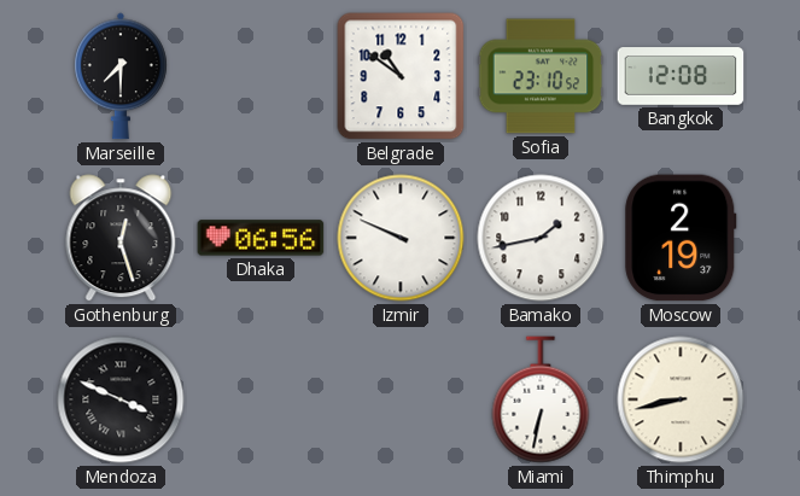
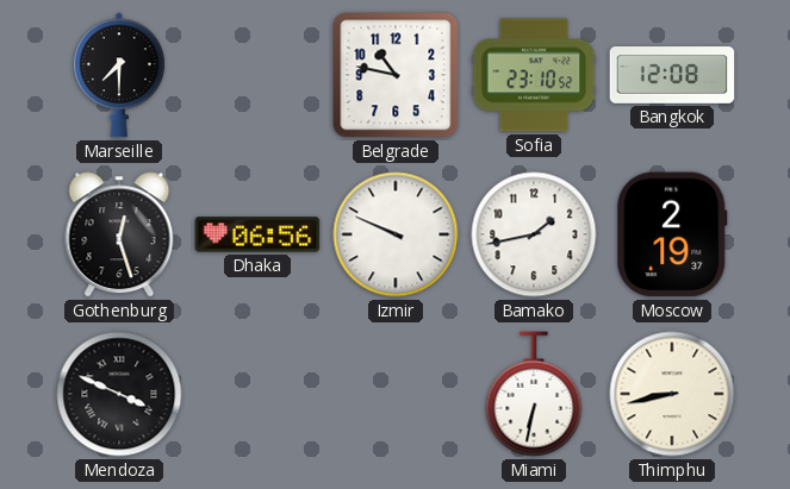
Belgrade: 10:51 -> 10:47
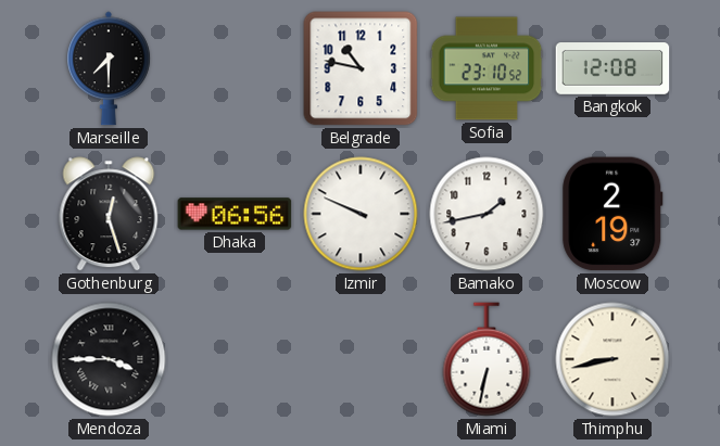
Mendoza: 3:49 -> 3:45
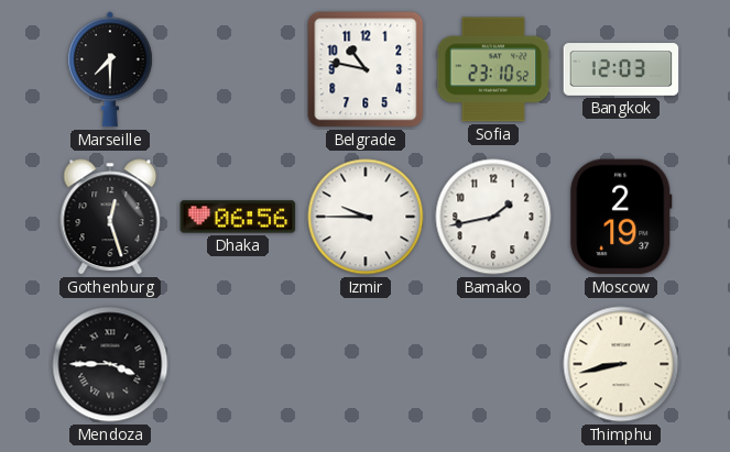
Bangkok: 12:08 -> 12:03
Izmir: 9:49 -> 9:45
Miami: 6:32 -> none
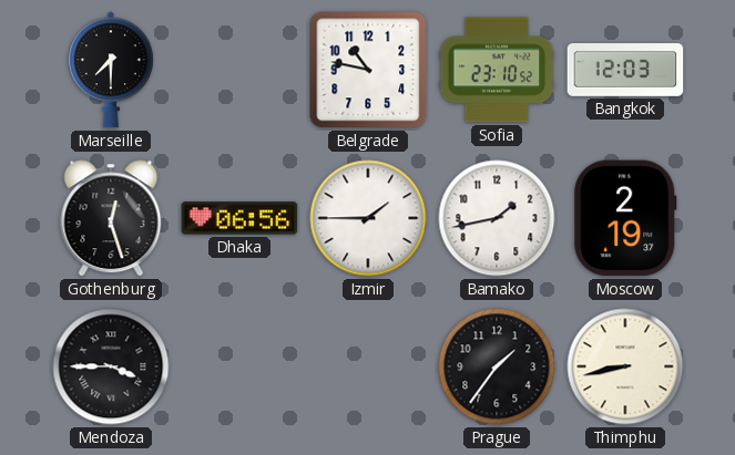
Izmir: 9:45 -> 1:45
Prague: none -> 1:36
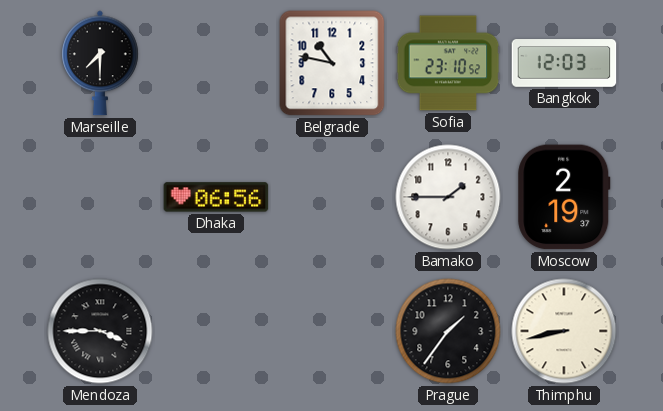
Gothenburg: 12:27 -> none
Izmir: 1:45 -> none
Bamako: 1:43 -> 1:45
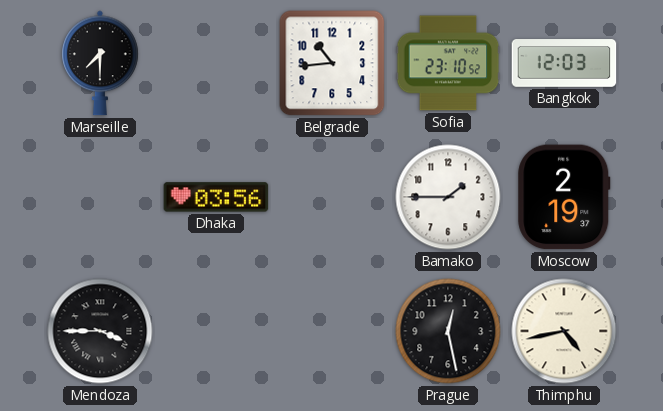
Belgrade: 10:47 -> 10:44
Dhaka: 06:56 -> 03:56
Prague: 1:36 -> 12:28
Thimphu: 8:43 -> 4:43
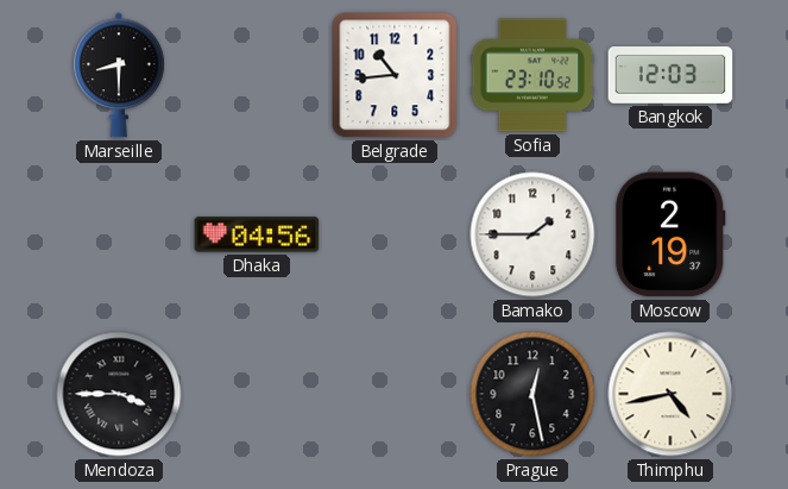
Marseille: 7:30 -> 8:30
Dhaka: 03:56 -> 04:56
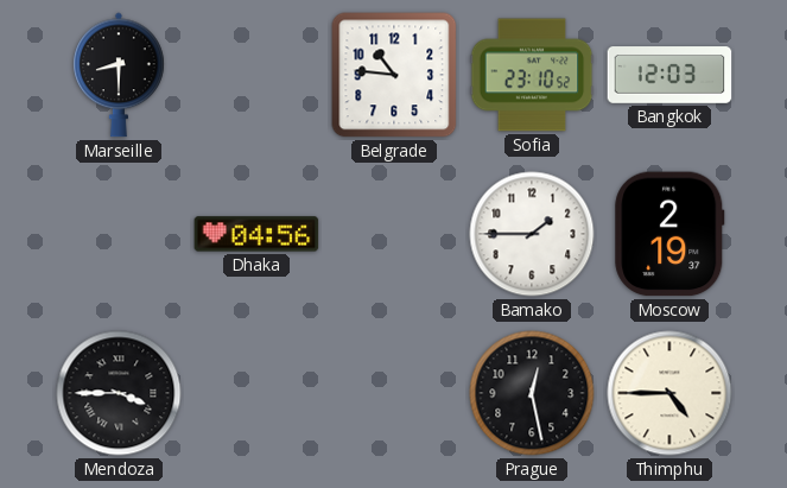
Belgrade: 10:44 -> 10:46
Thimphu: 4:43 -> 4:45
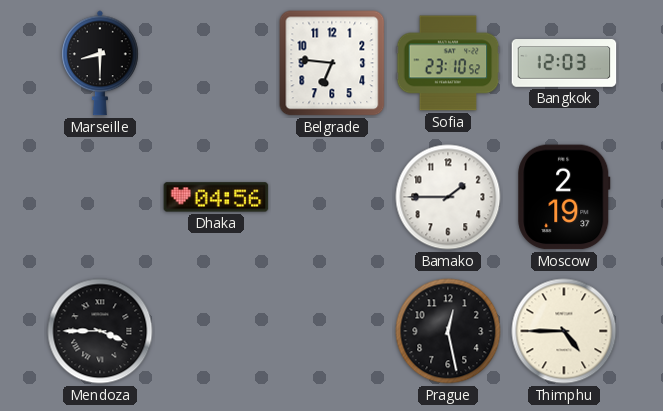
Belgrade: 10:46 -> 6:46
